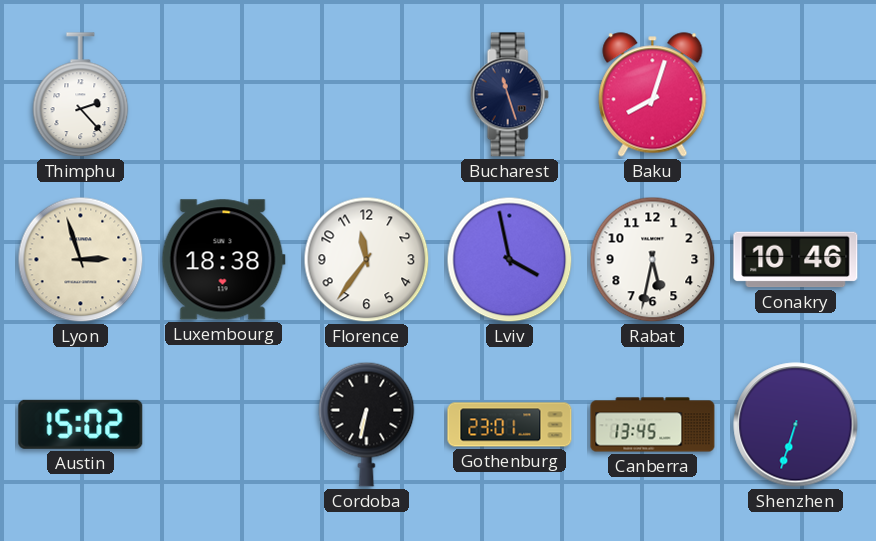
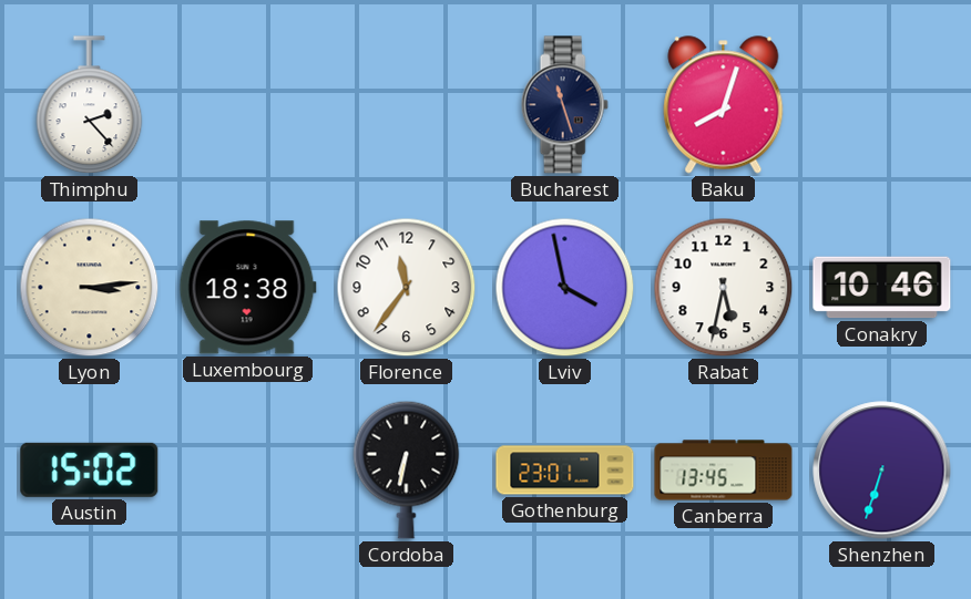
Lyon: 2:57 -> 3:14
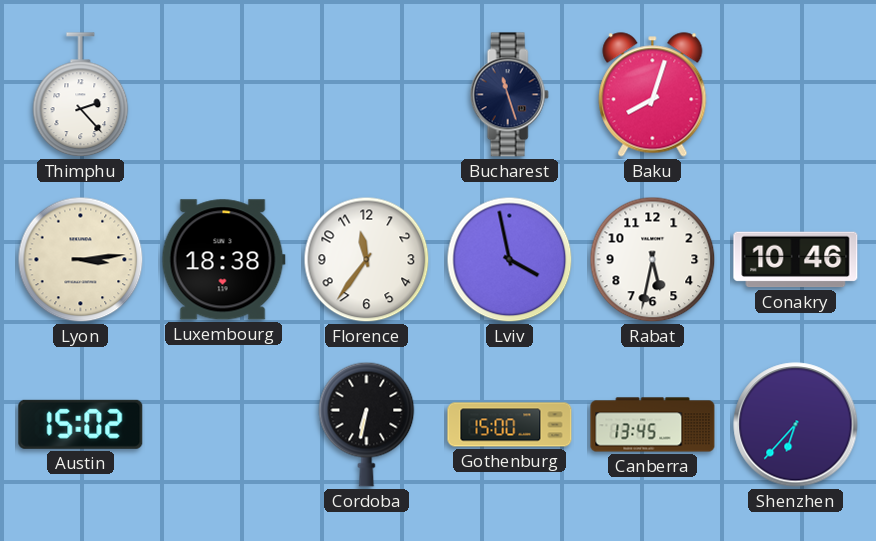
Gothenburg: 23:01 -> 15:00
Shenzhen: 6:33 -> 6:37
